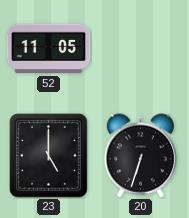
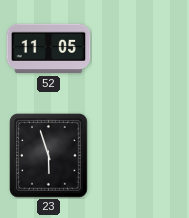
23: 5:00 -> 5:57
20: 6:33 -> none
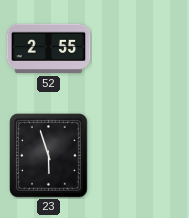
52: 11:05 -> 2:55
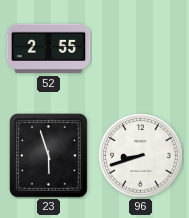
96: none -> 8:42
